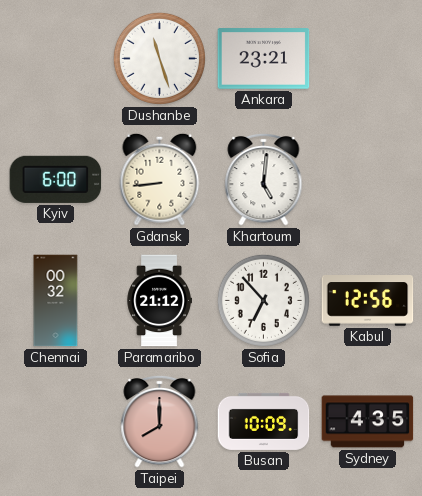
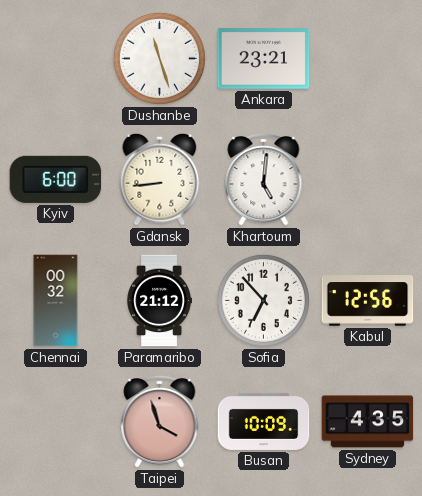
Taipei: 8:00 -> 3:57
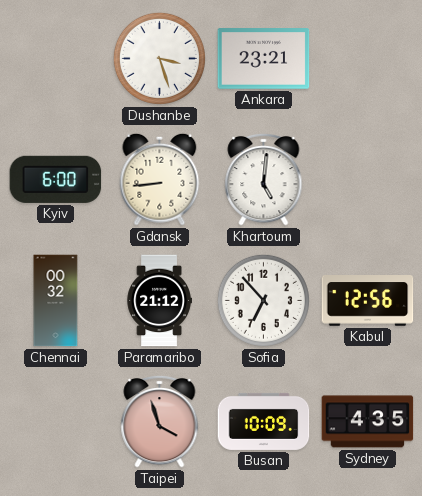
Dushanbe: 11:27 -> 3:27
